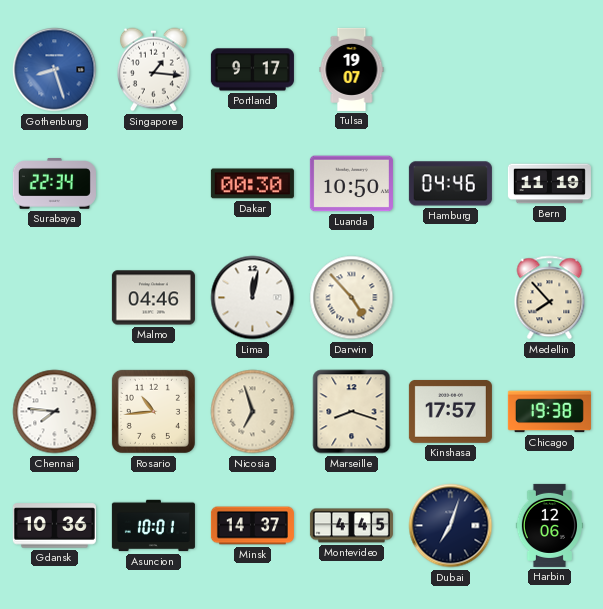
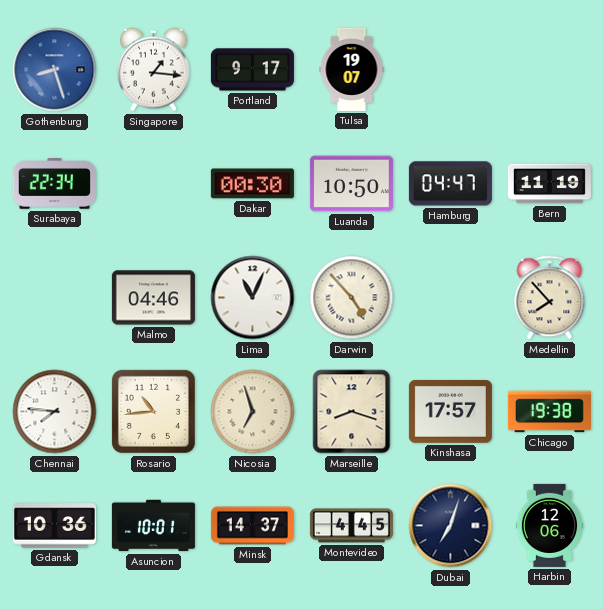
Hamburg: 04:46 -> 04:47
Lima: 12:02 -> 11:04
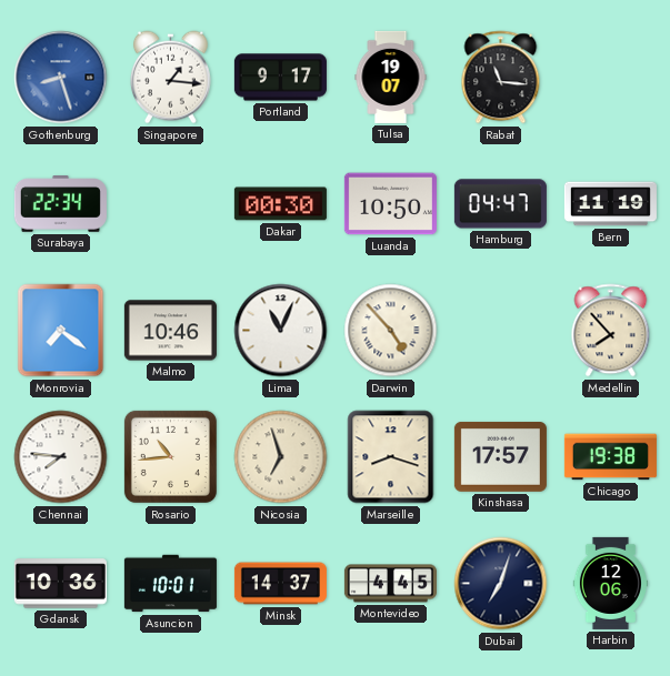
Rabat: none -> 11:16
Monrovia: none -> 7:21
Malmo: 04:46 -> 10:46
